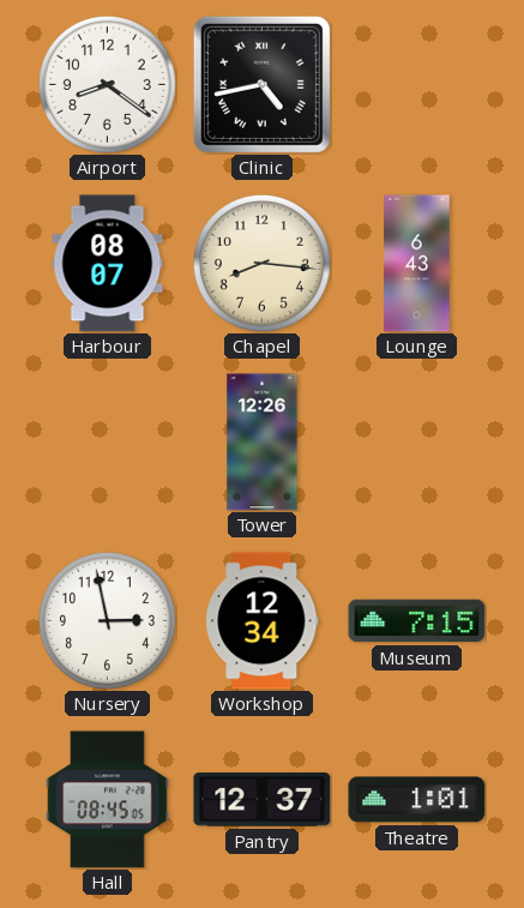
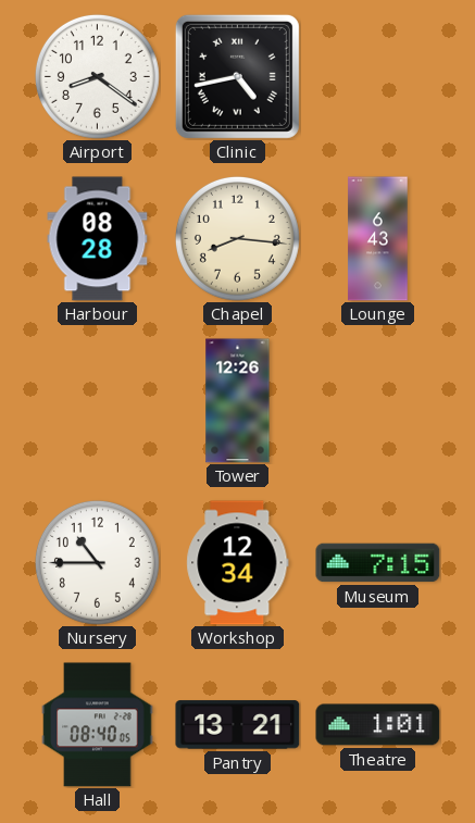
Harbour: 08:07 -> 08:28
Nursery: 2:58 -> 10:45
Hall: 08:45 -> 08:40
Pantry: 12:37 -> 13:21
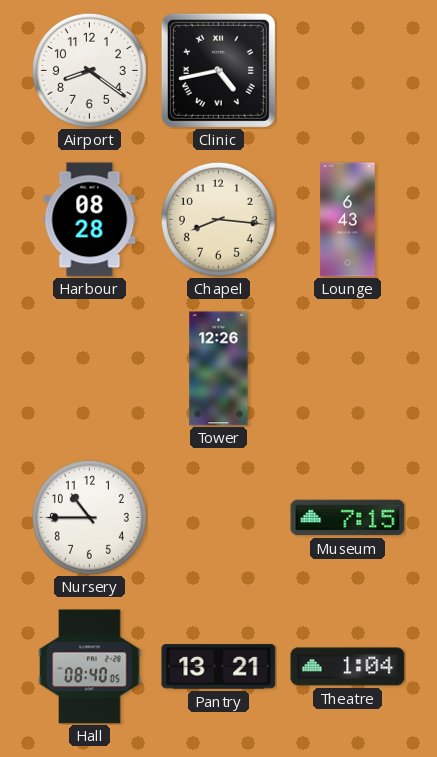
Workshop: 12:34 -> none
Theatre: 1:01 -> 1:04
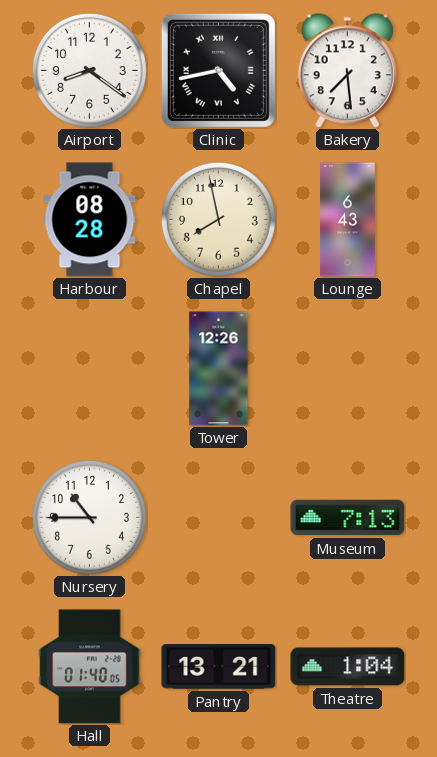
Bakery: none -> 7:29
Chapel: 8:16 -> 7:58
Museum: 7:15 -> 7:13
Hall: 08:40 -> 01:40
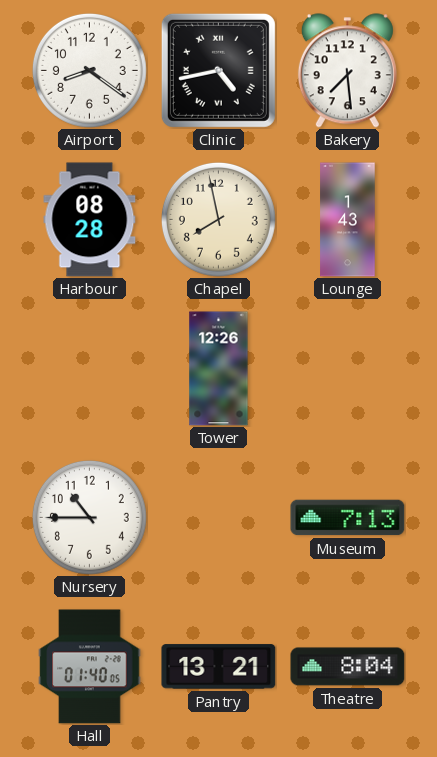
Lounge: 6:43 -> 1:43
Theatre: 1:04 -> 8:04
